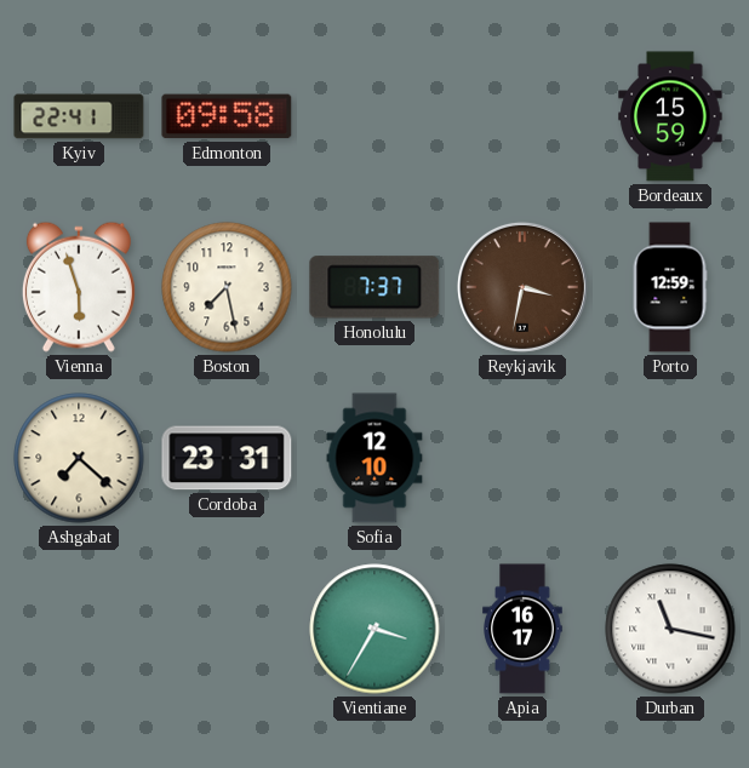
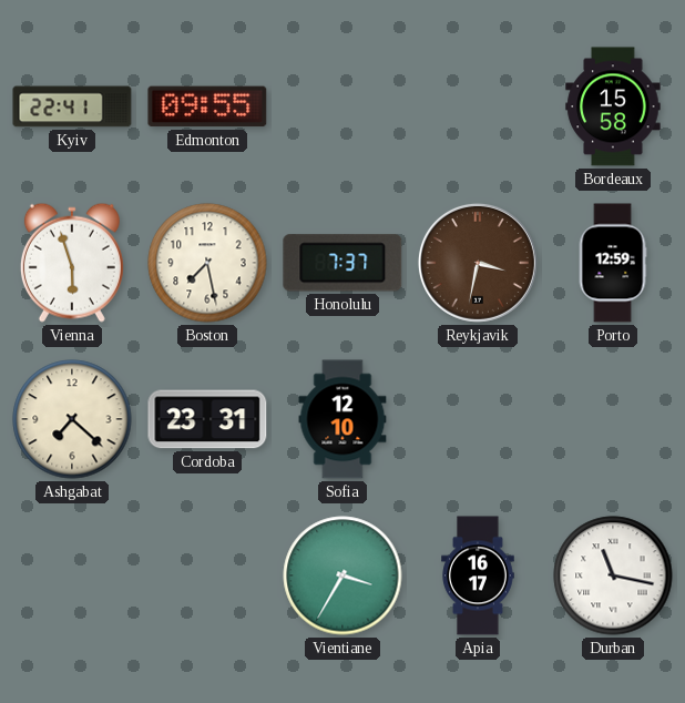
Edmonton: 09:58 -> 09:55
Bordeaux: 15:59 -> 15:58
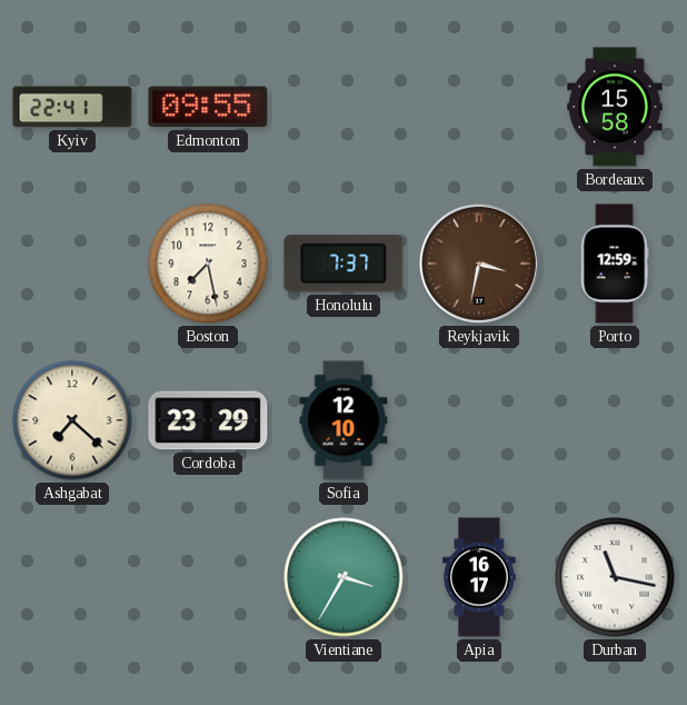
Vienna: 5:57 -> none
Cordoba: 23:31 -> 23:29
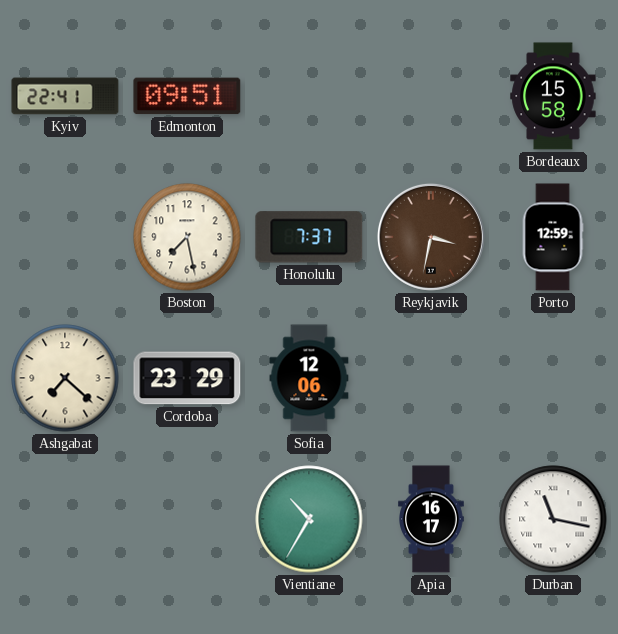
Edmonton: 09:55 -> 09:51
Sofia: 12:10 -> 12:06
Vientiane: 3:35 -> 10:35
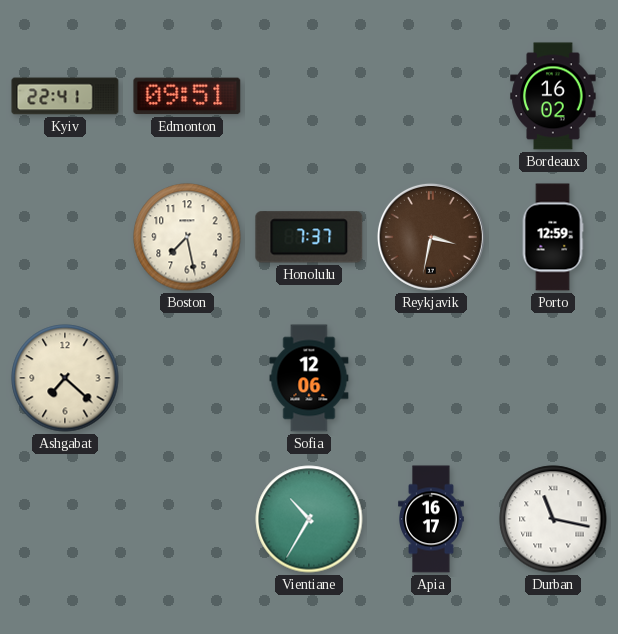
Bordeaux: 15:58 -> 16:02
Cordoba: 23:29 -> none
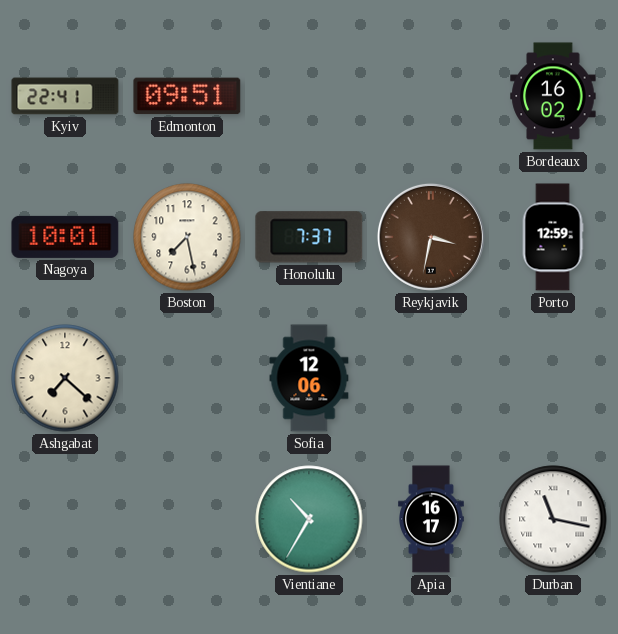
Nagoya: none -> 10:01
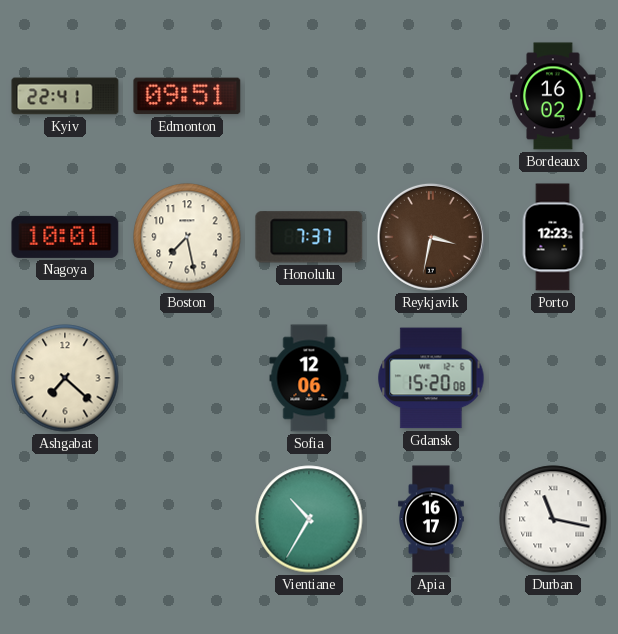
Porto: 12:59 -> 12:23
Gdansk: none -> 15:20
